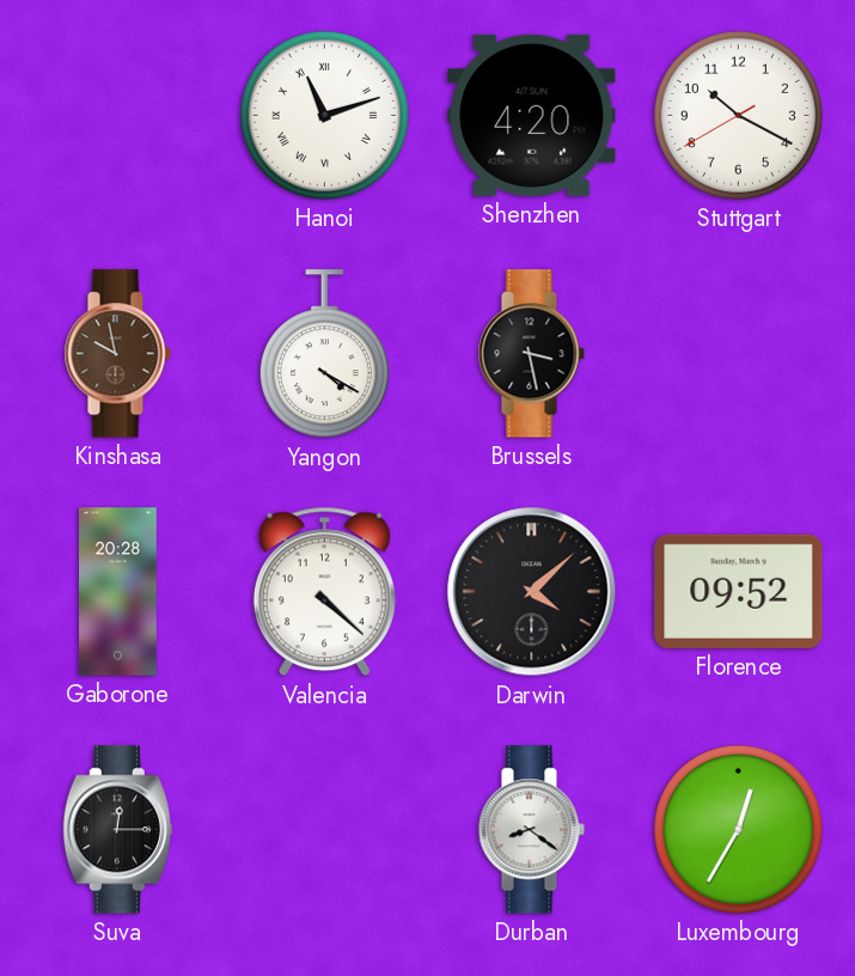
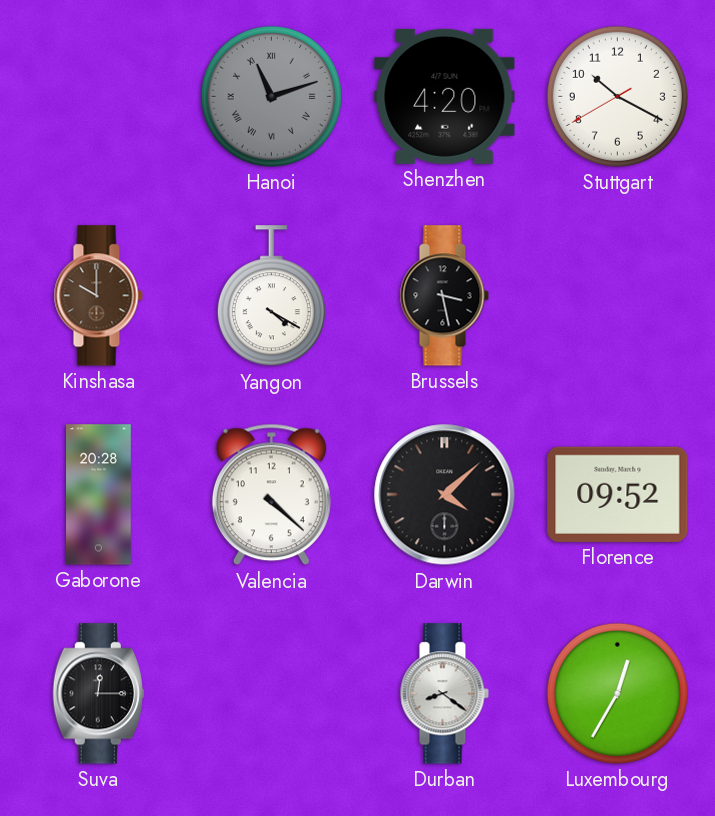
Hanoi dial: white -> grey
Kinshasa: 9:58 -> 10:00
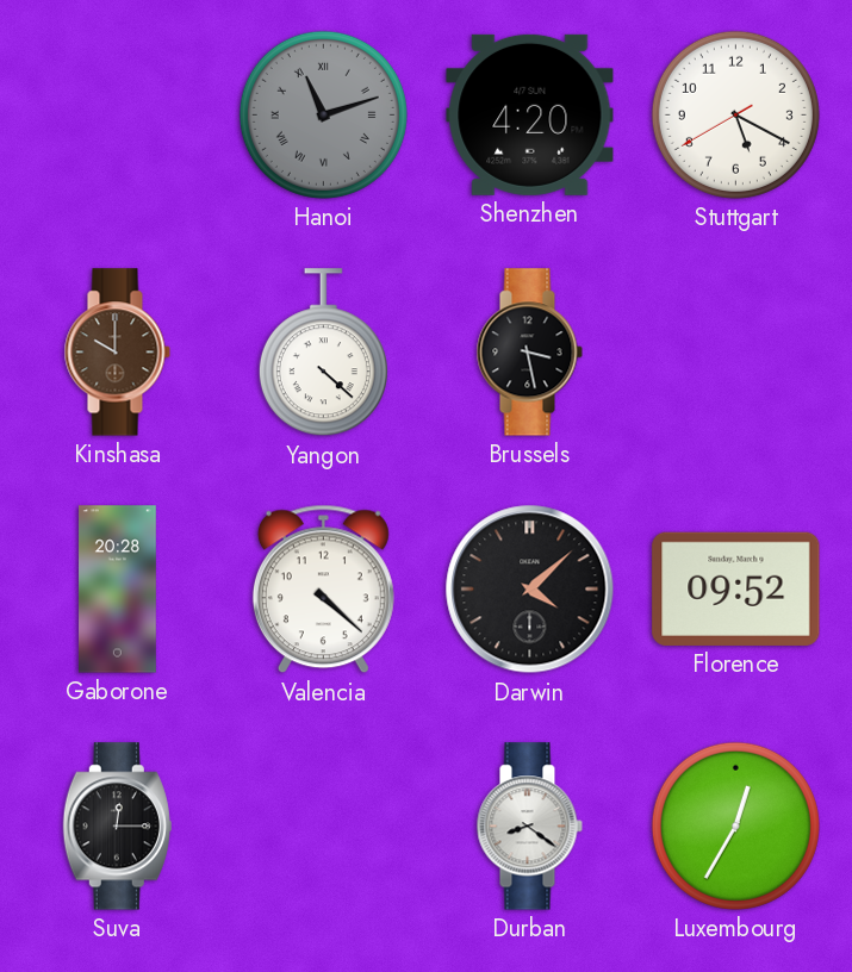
Stuttgart: 10:19 -> 5:19
Yangon: 4:20 -> 4:22
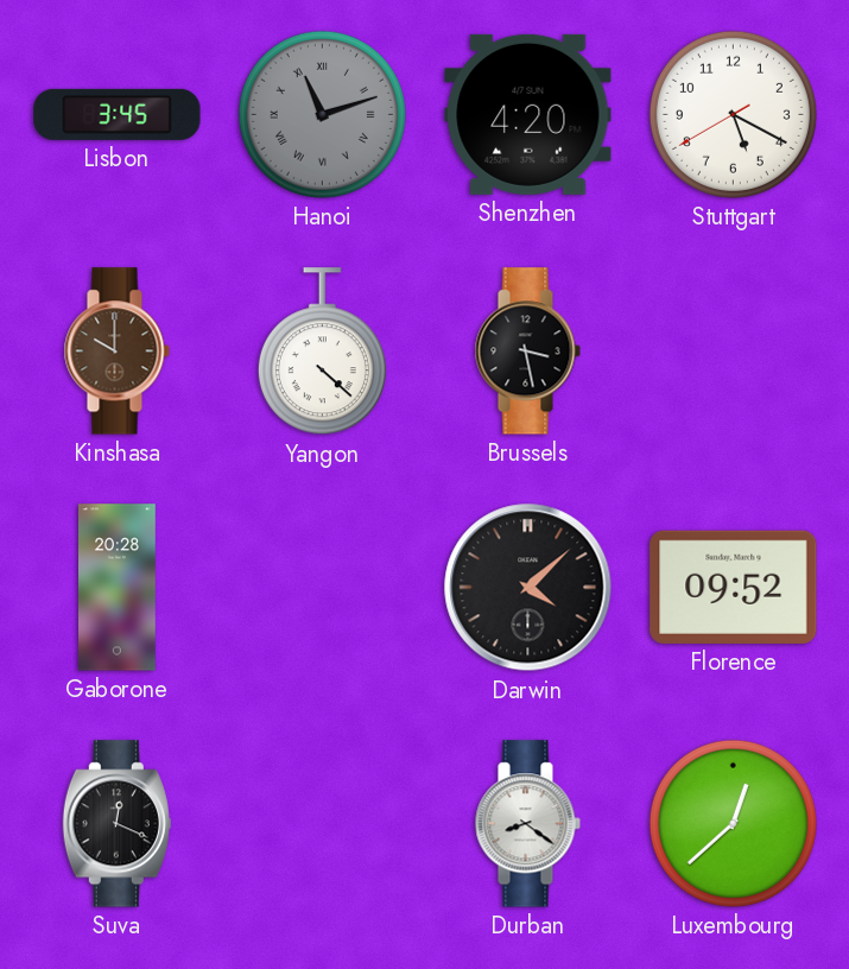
Lisbon: none -> 3:45
Valencia: 4:22 -> none
Suva: 12:15 -> 12:19
Luxembourg: 12:35 -> 12:38
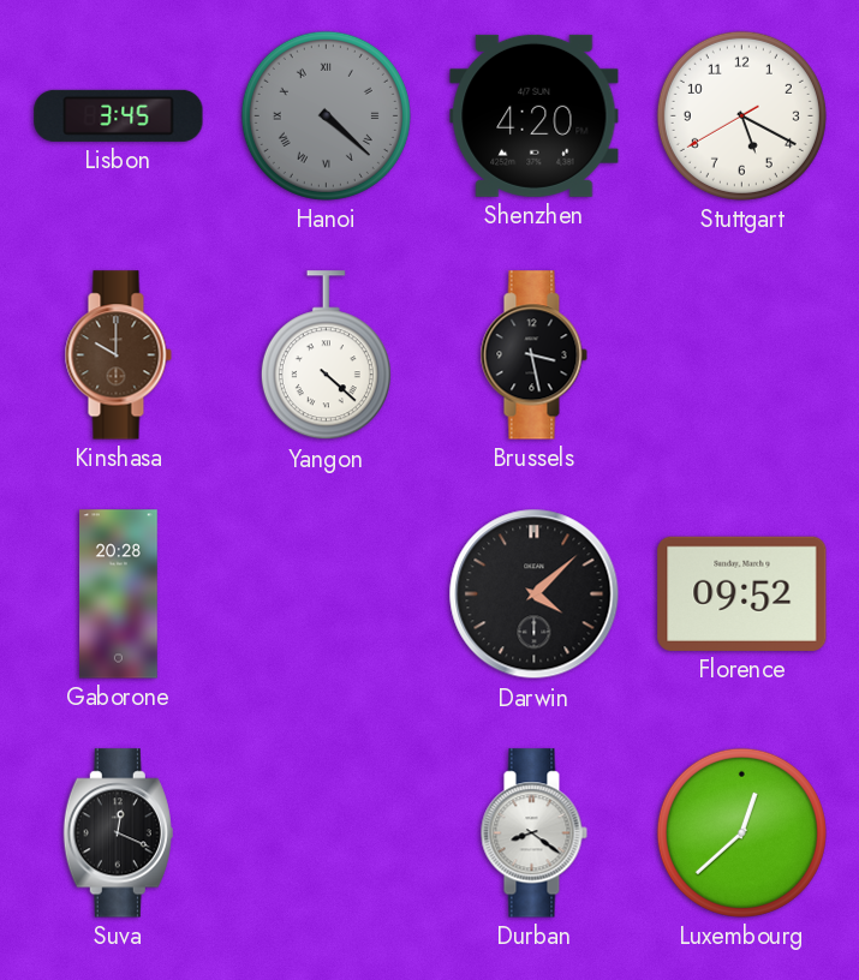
Hanoi: 11:12 -> 4:22
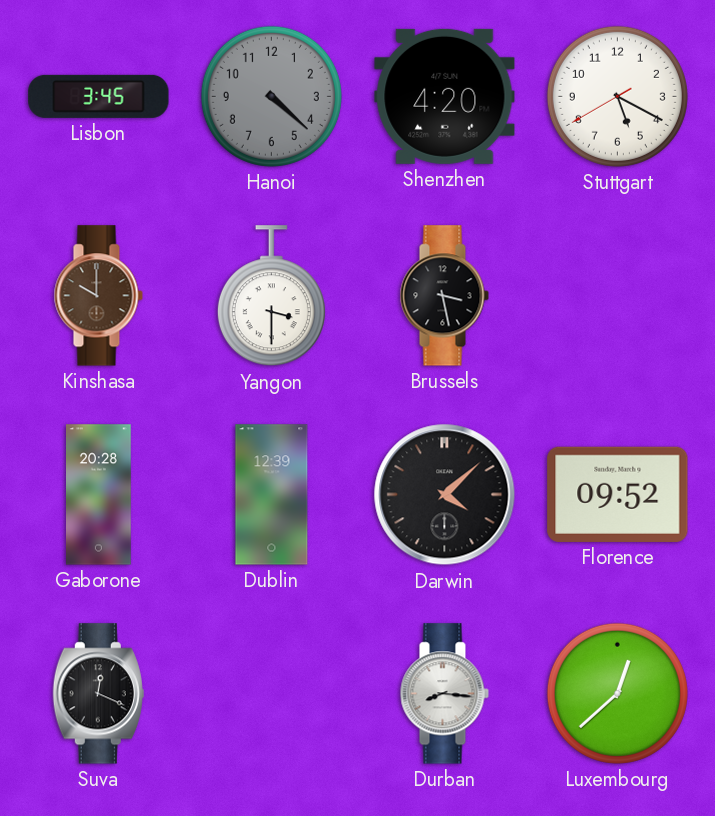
Hanoi numerals: Roman -> Arabic
Yangon: 4:22 -> 3:30
Dublin: none -> 12:39
Durban: 8:21 -> 8:16
